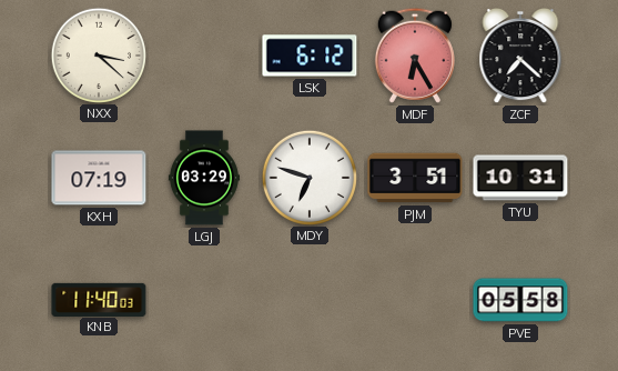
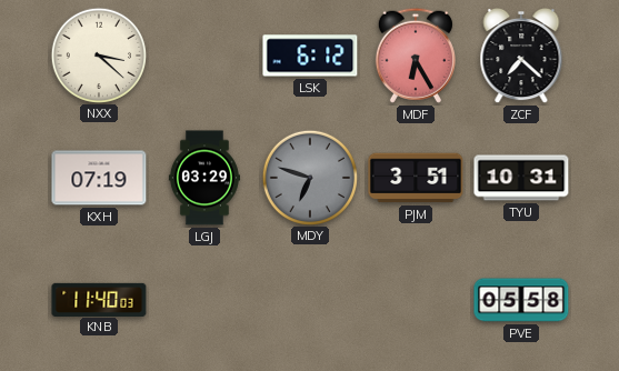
MDY dial: white -> grey
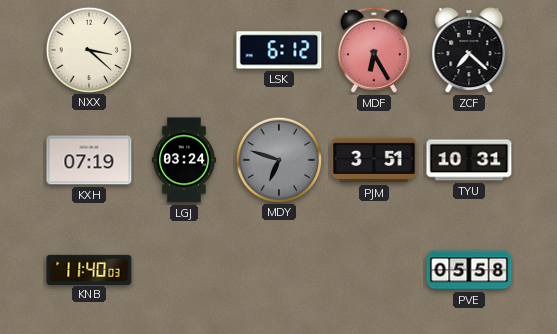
LGJ: 03:29 -> 03:24
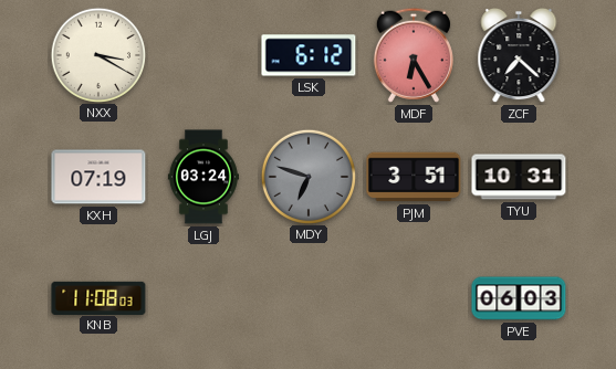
NXX: 3:22 -> 3:20
KNB: 11:40 -> 11:08
PVE: 05:58 -> 06:03
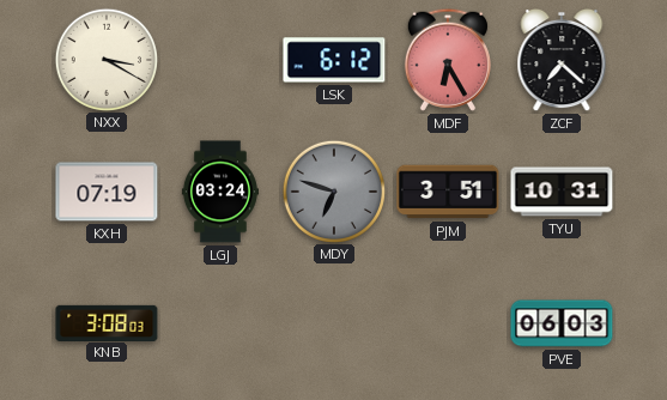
KNB: 11:08 -> 3:08
